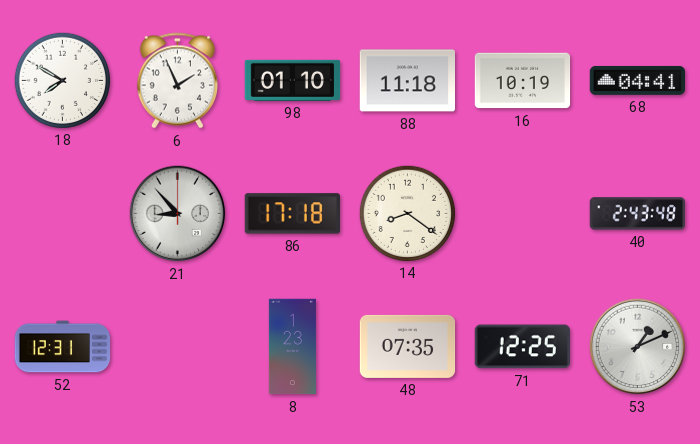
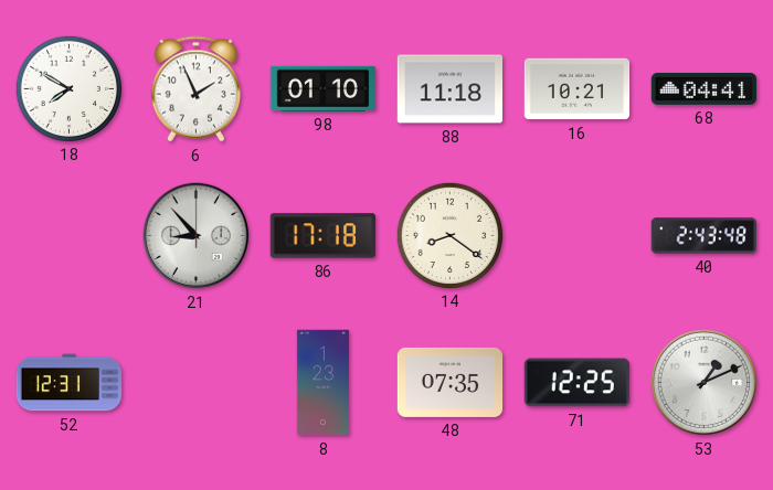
16: 10:19 -> 10:21
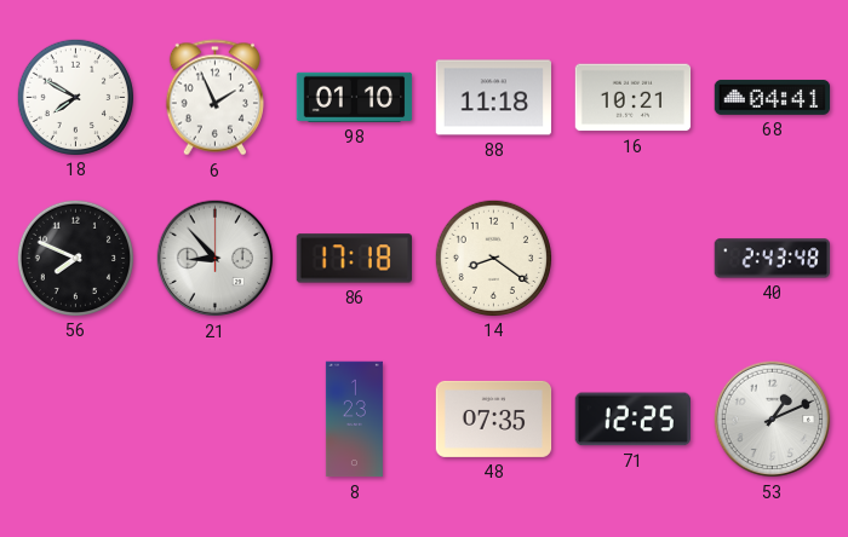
56: none -> 7:49
52: 12:31 -> none
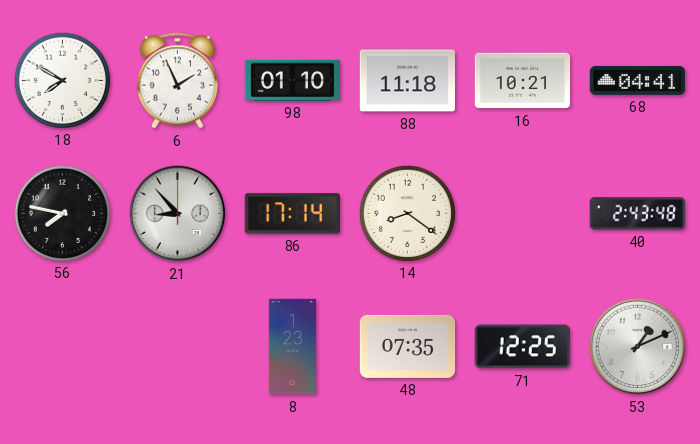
56: 7:49 -> 7:47
86: 17:18 -> 17:14
